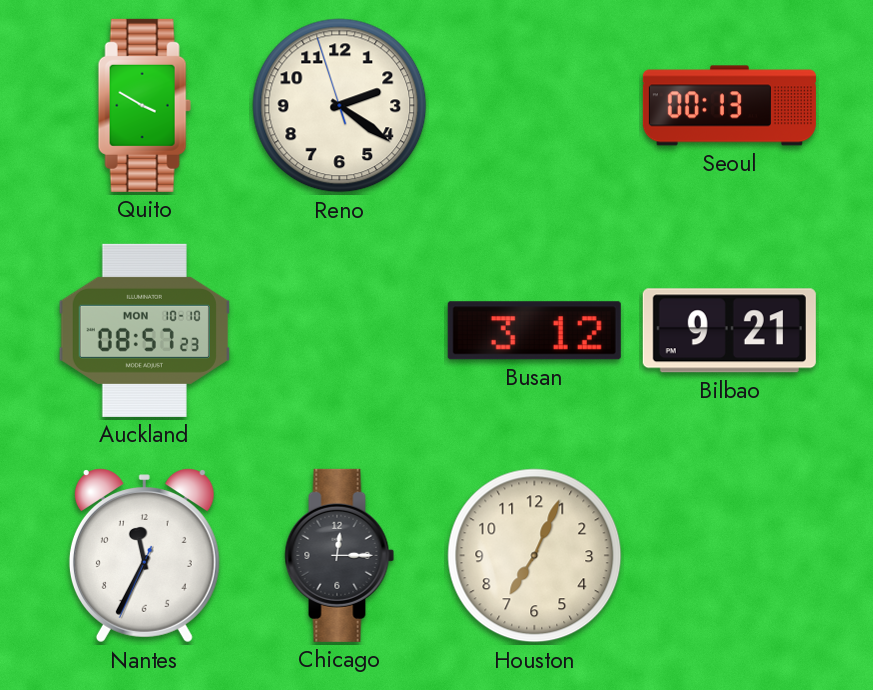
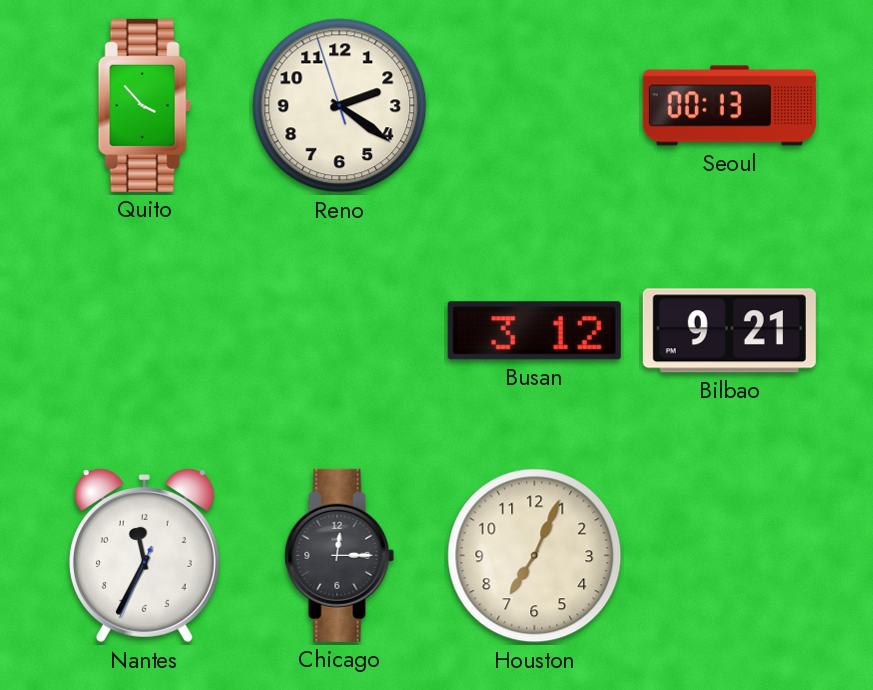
Quito: 3:50 -> 3:53
Auckland: 08:57 -> none
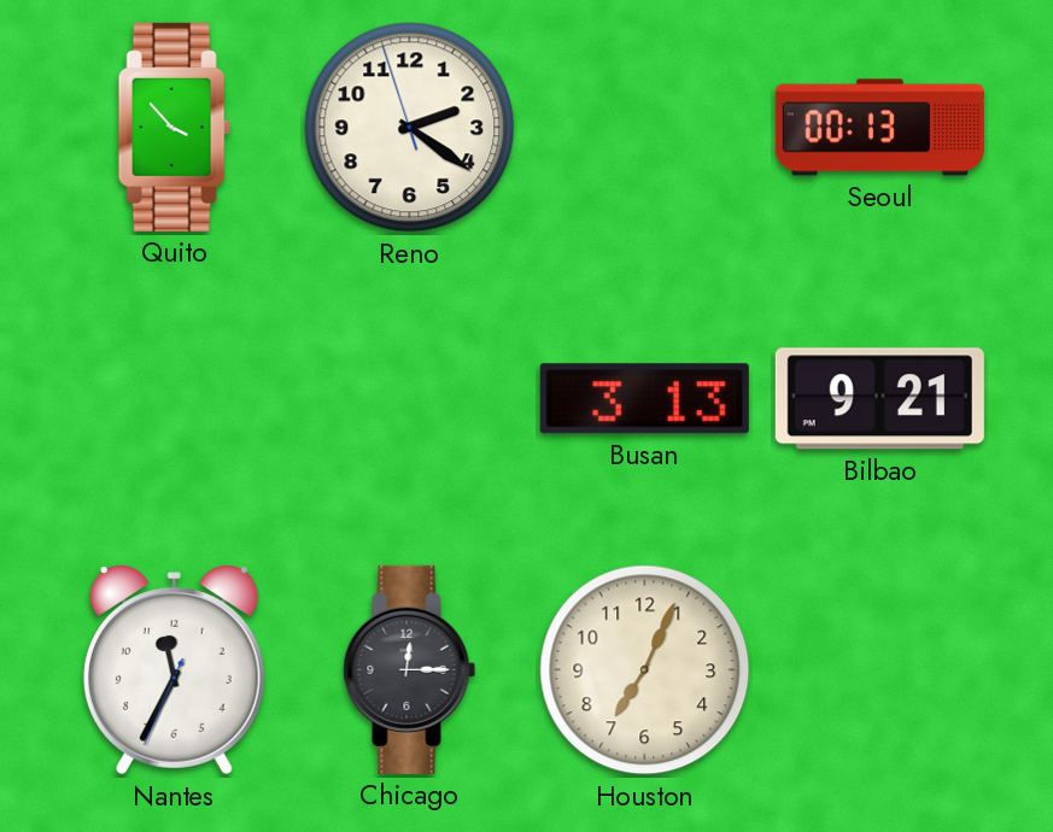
Busan: 3:12 -> 3:13
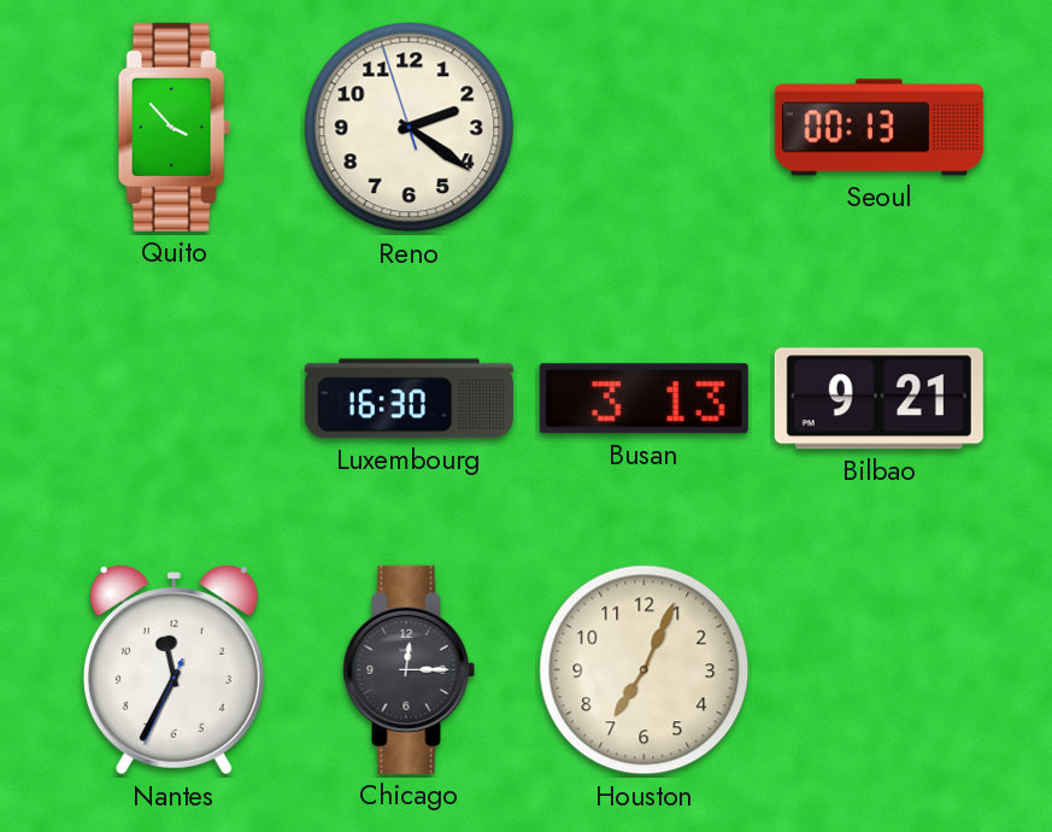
Luxembourg: none -> 16:30
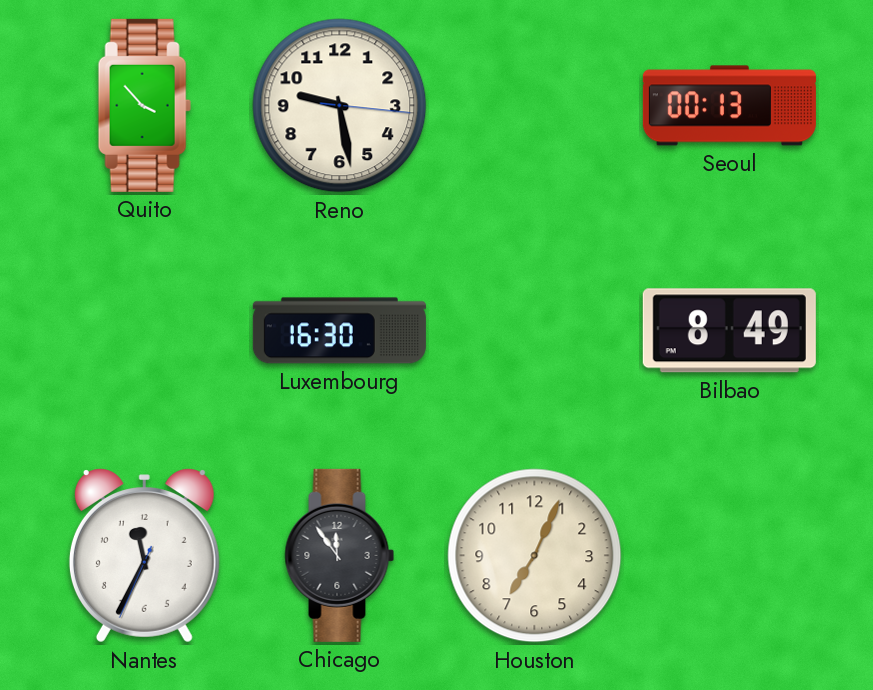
Reno: 2:20 -> 9:28
Busan: 3:13 -> none
Bilbao: 9:21 -> 8:49
Chicago: 12:15 -> 11:54
